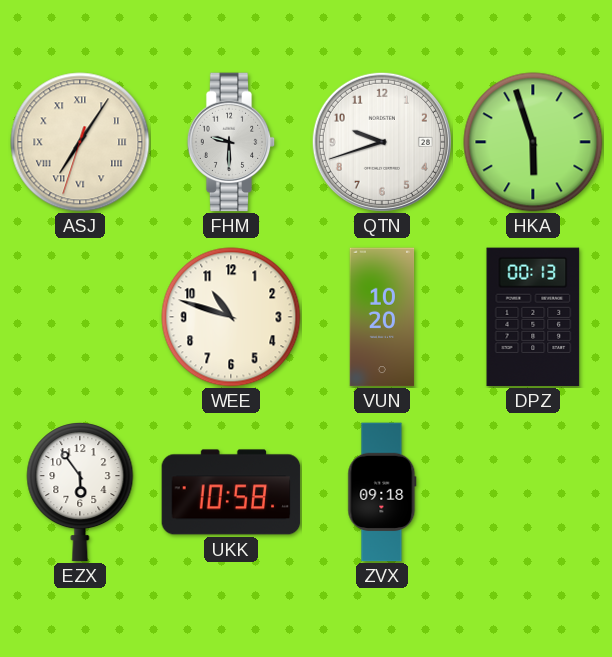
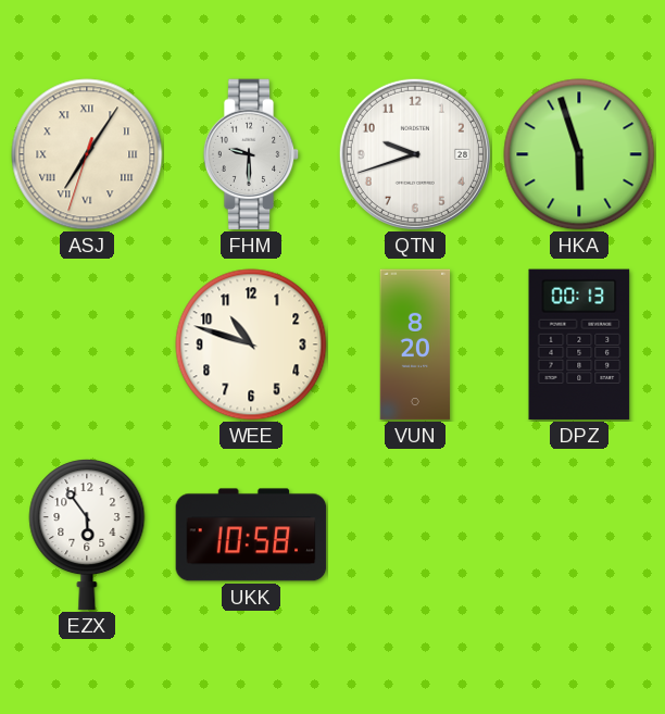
VUN: 10:20 -> 8:20
ZVX: 09:18 -> none
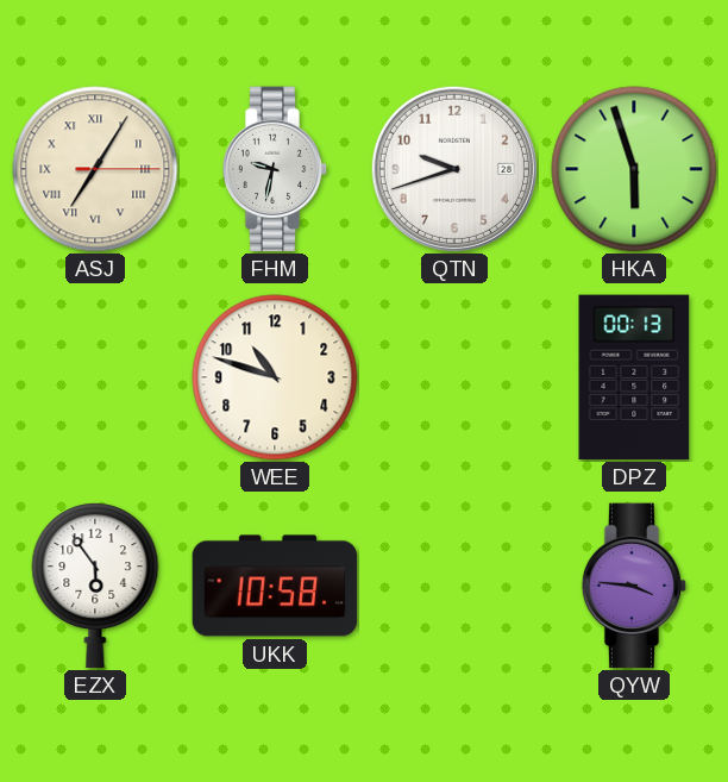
ASJ: 7:05:33 -> 7:05:15
FHM: 9:30 -> 9:32
VUN: 8:20 -> none
QYW: none -> 3:46
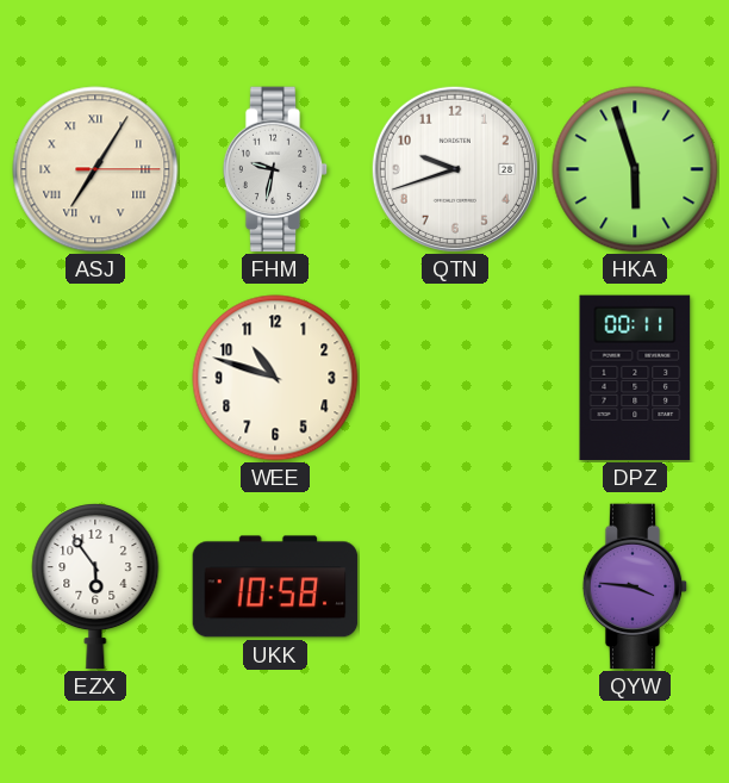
DPZ: 00:13 -> 00:11
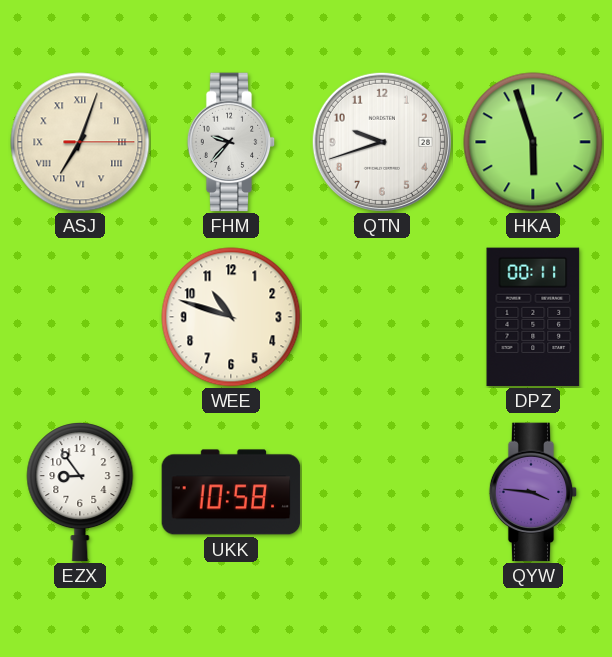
ASJ: 7:05 -> 7:03
FHM: 9:32 -> 9:37
EZX: 5:54 -> 8:54
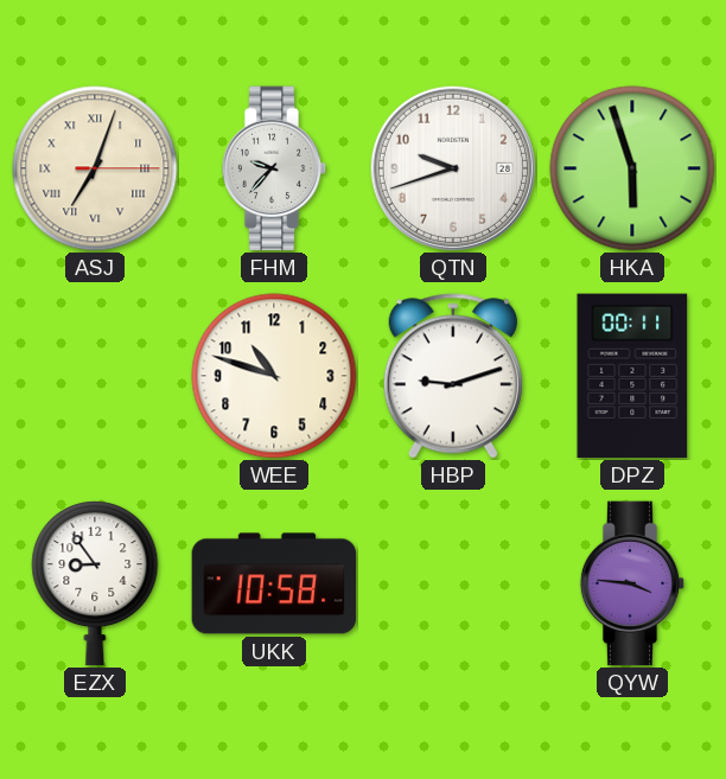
HBP: none -> 9:12
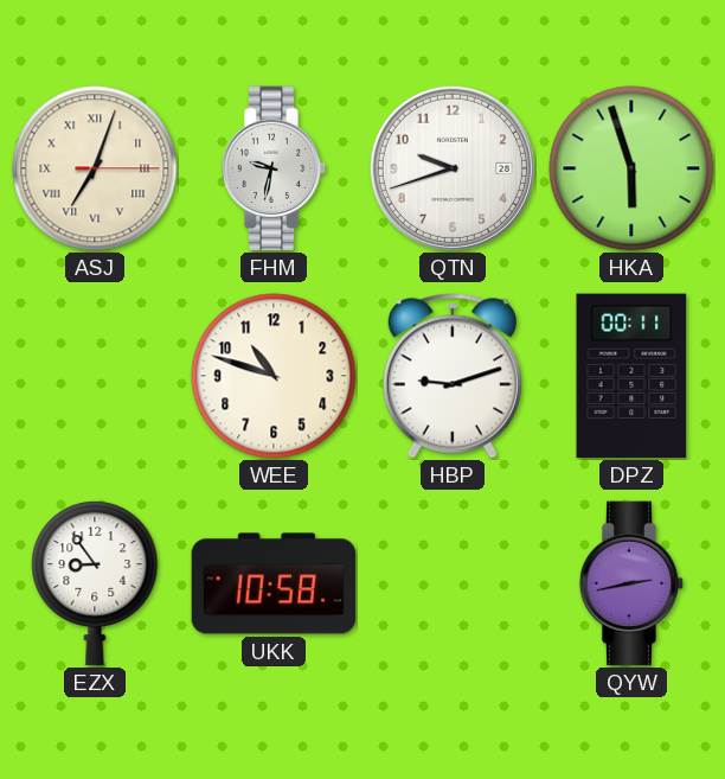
FHM: 9:37 -> 9:32
QYW: 3:46 -> 2:43
